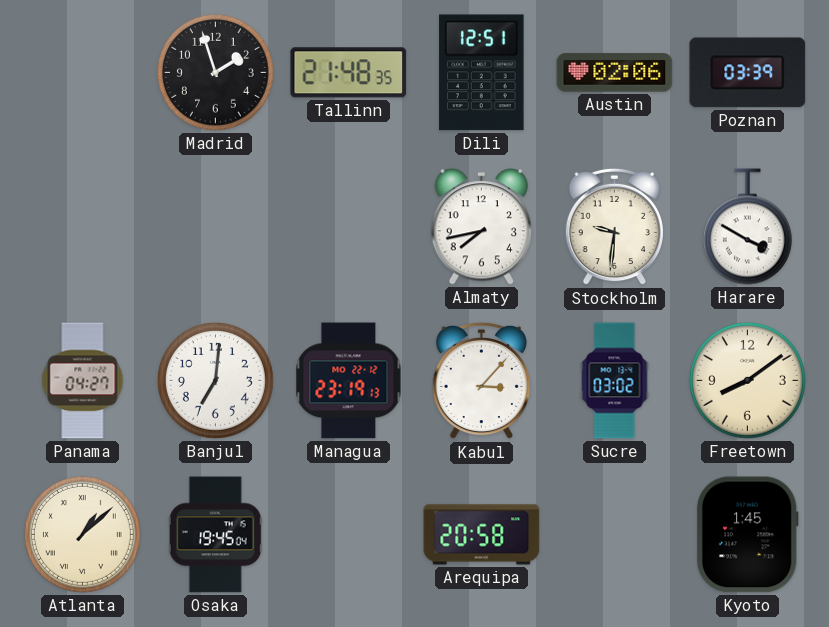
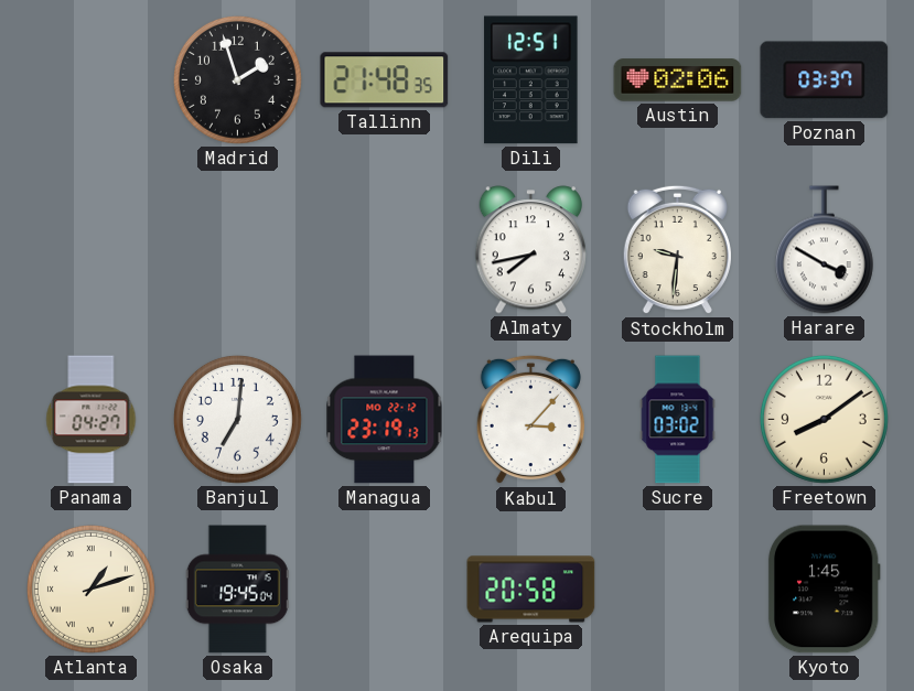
Poznan: 03:39 -> 03:37
Atlanta: 1:08 -> 1:12
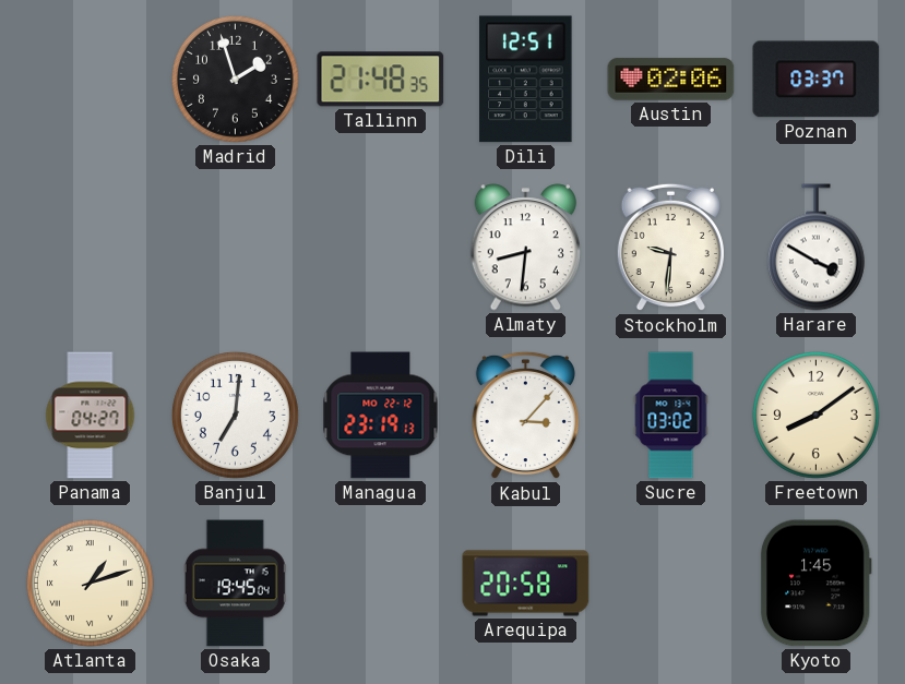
Almaty: 7:43 -> 8:31
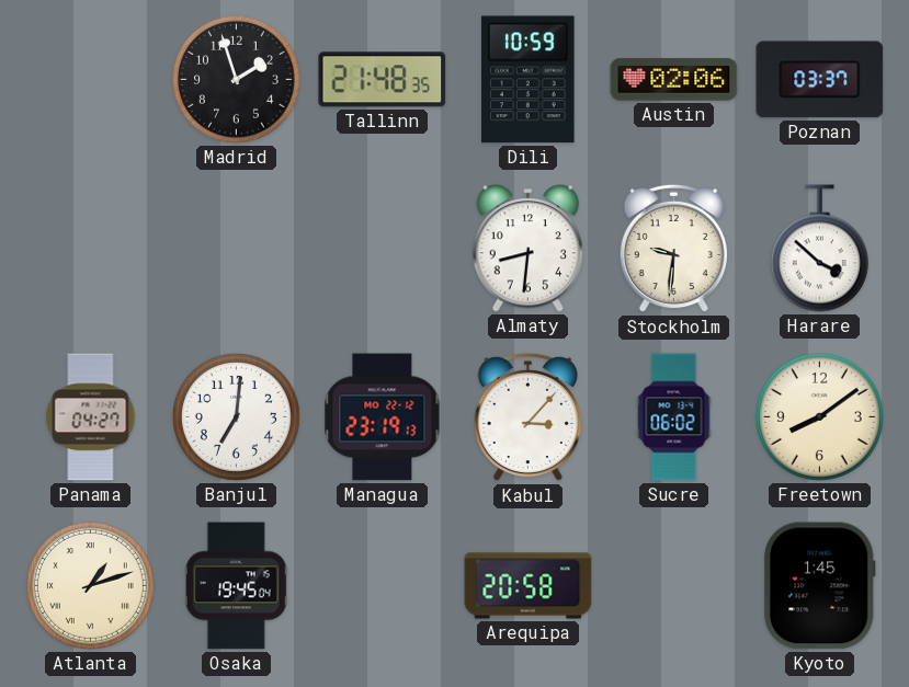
Dili: 12:51 -> 10:59
Harare: 3:50 -> 3:52
Sucre: 03:02 -> 06:02
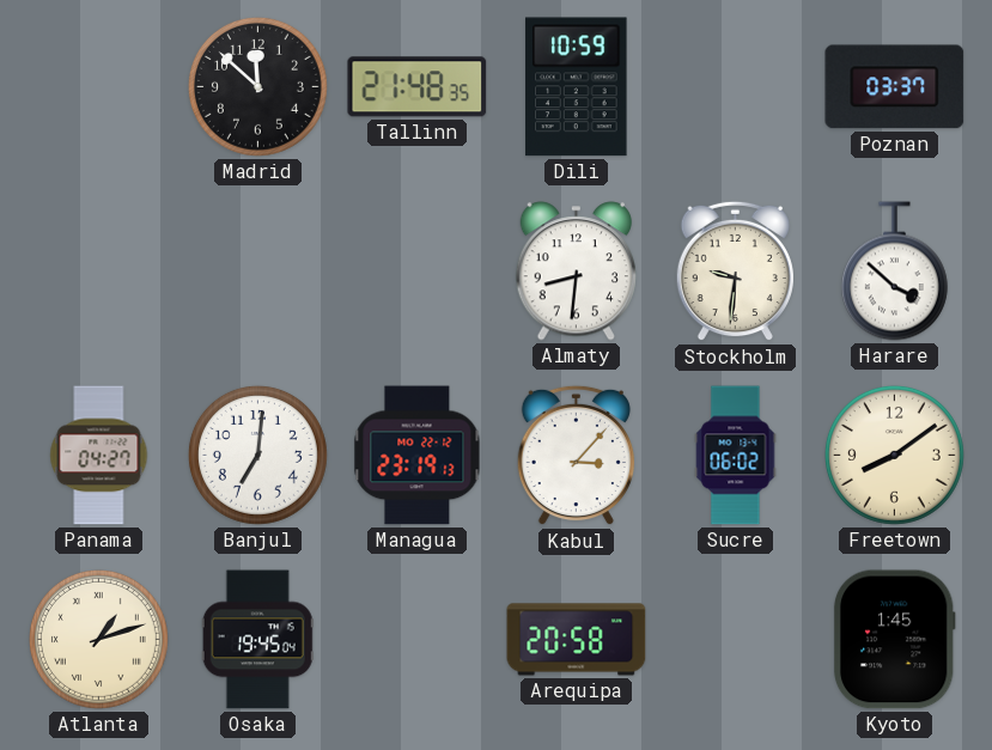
Madrid: 1:57 -> 11:52
Austin: 02:06 -> none
